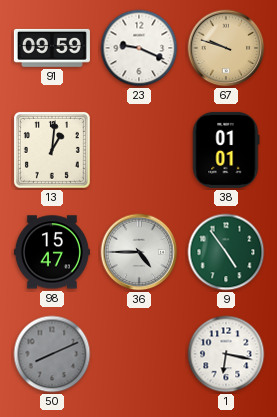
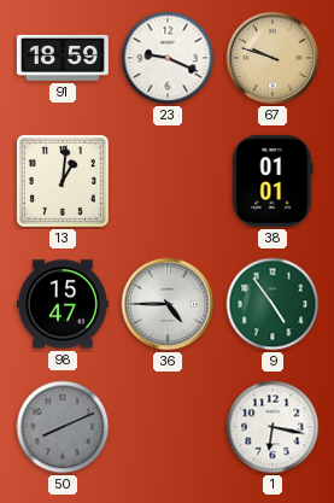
91: 09:59 -> 18:59
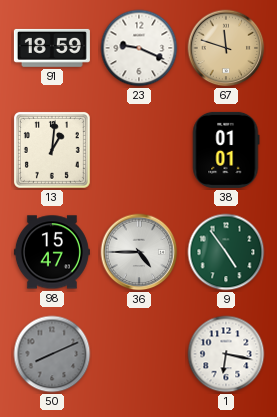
67: 9:48 -> 11:48
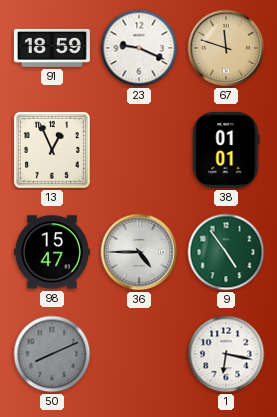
13: 1:01 -> 12:56
